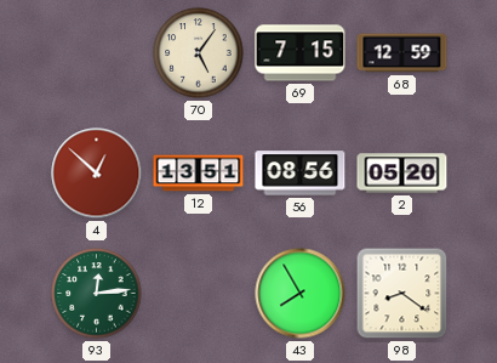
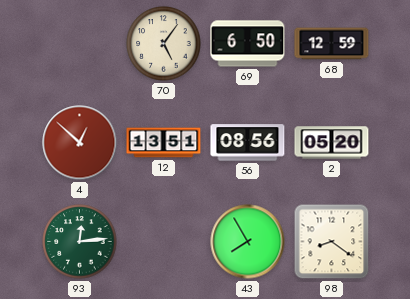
69: 7:15 -> 6:50
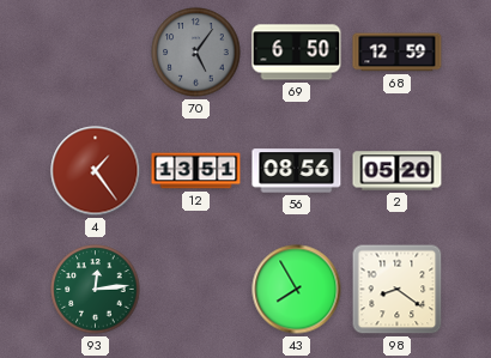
70 dial: cream -> grey
4: 12:52 -> 1:24
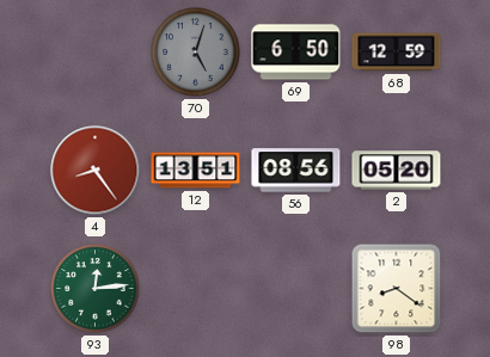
70: 5:06 -> 5:03
4: 1:24 -> 8:24
43: 7:55 -> none
